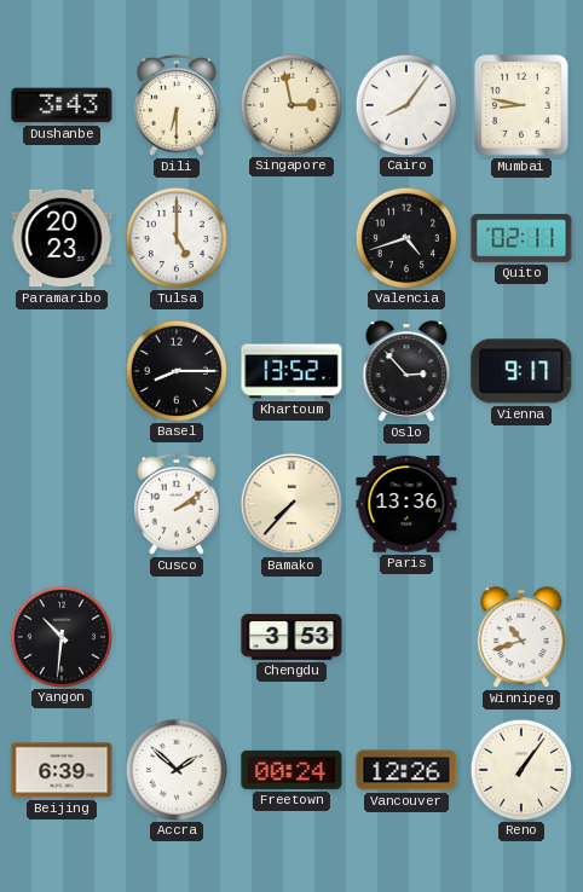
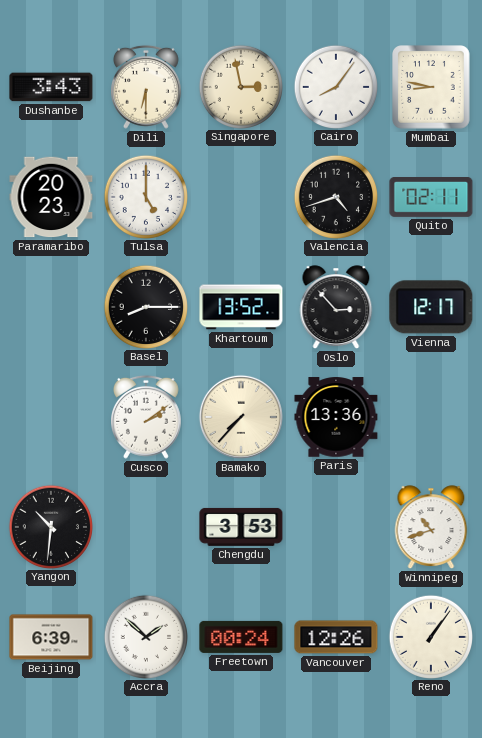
Vienna: 9:17 -> 12:17
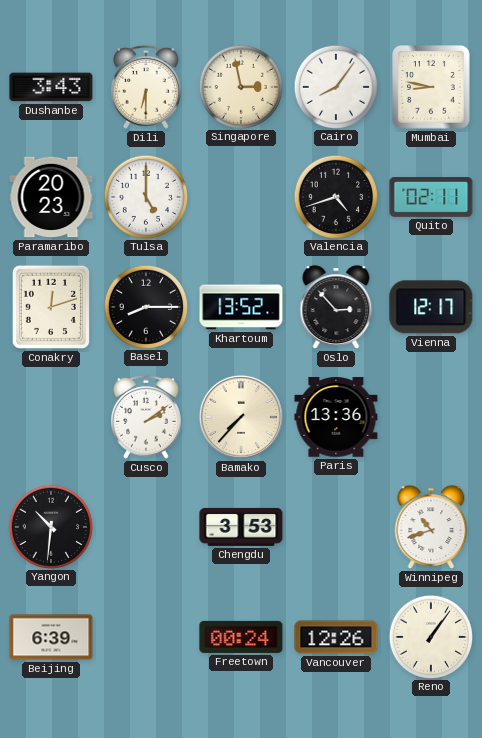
Conakry: none -> 12:12
Accra: 1:52 -> none
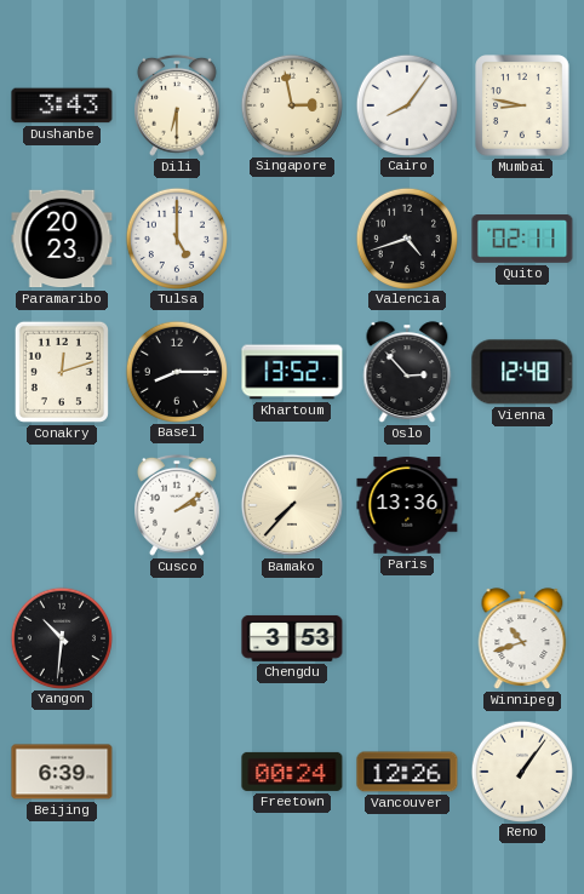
Vienna: 12:17 -> 12:48
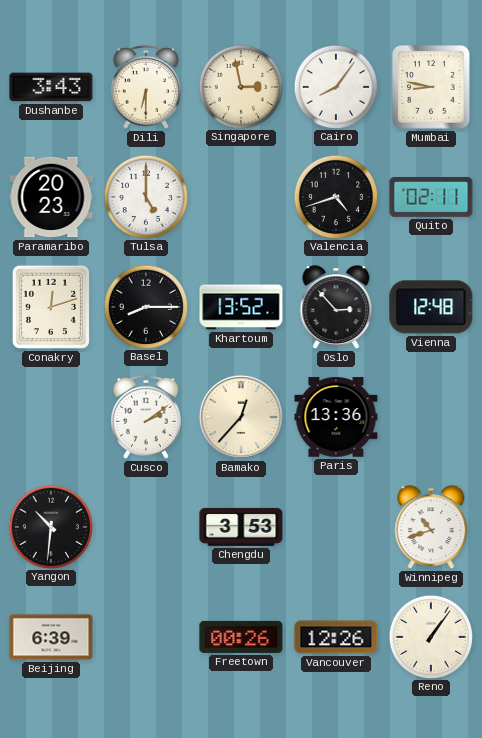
Bamako: 7:37 -> 12:37
Freetown: 00:24 -> 00:26
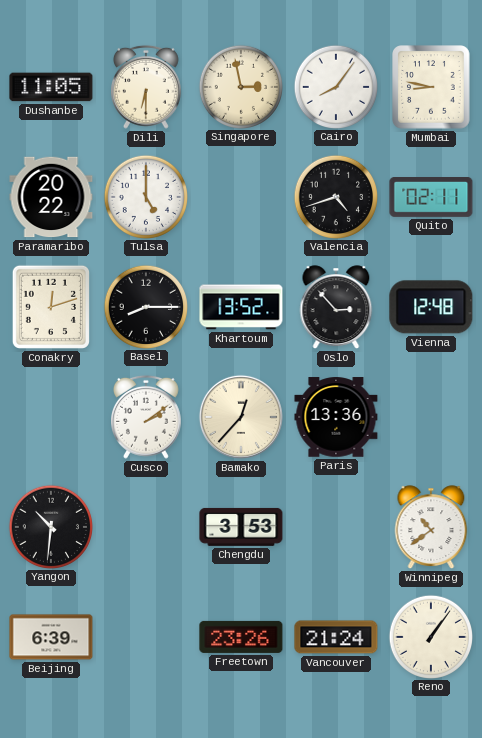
Dushanbe: 3:43 -> 11:05
Paramaribo: 20:23 -> 20:22
Winnipeg: 10:42 -> 10:39
Freetown: 00:26 -> 23:26
Vancouver: 12:26 -> 21:24
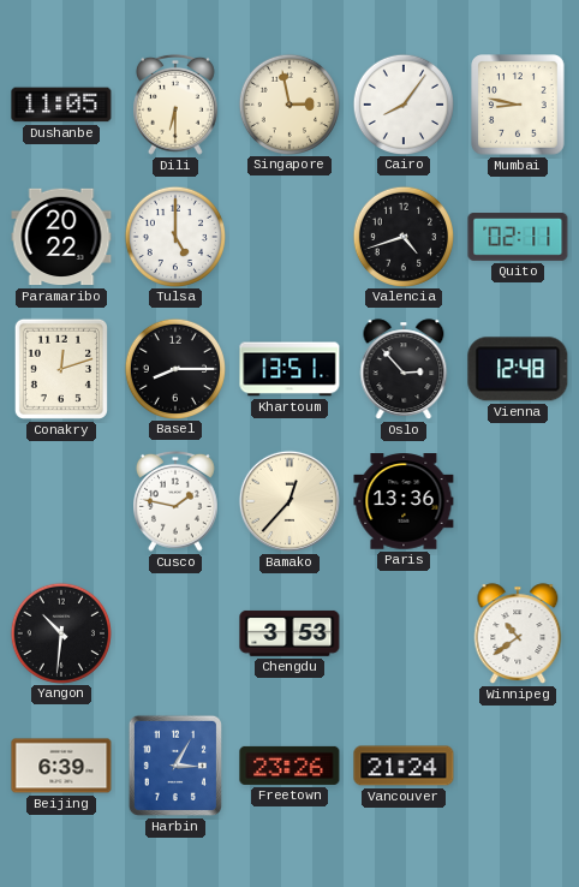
Khartoum: 13:52 -> 13:51
Cusco: 2:09 -> 1:47
Harbin: none -> 3:05
Reno: 1:06 -> none
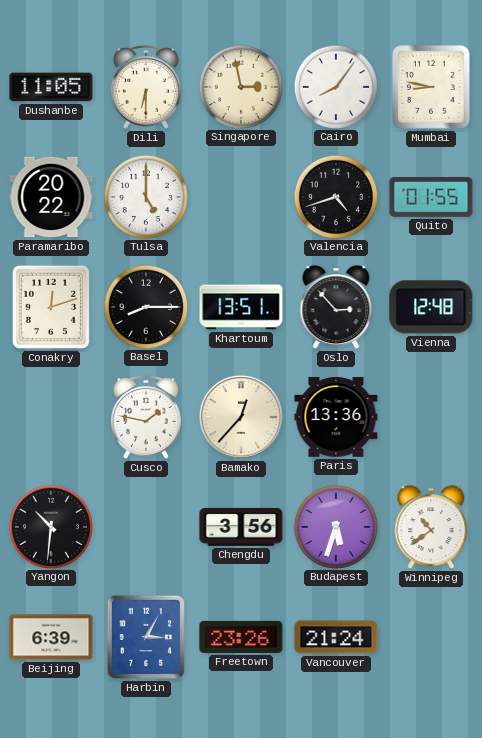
Quito: 02:11 -> 01:55
Chengdu: 3:53 -> 3:56
Budapest: none -> 5:33
